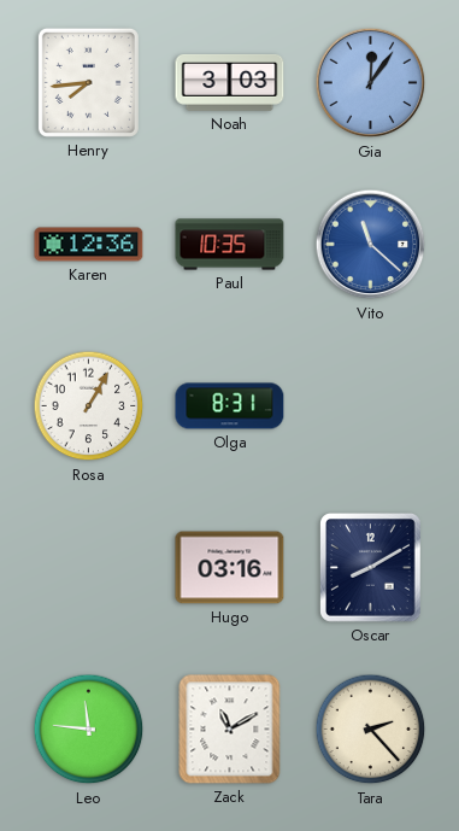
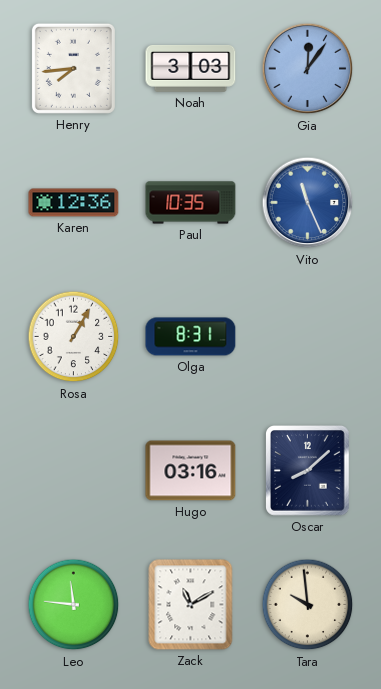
Vito: 11:22 -> 11:26
Oscar: 8:10 -> 8:08
Tara: 2:23 -> 9:59
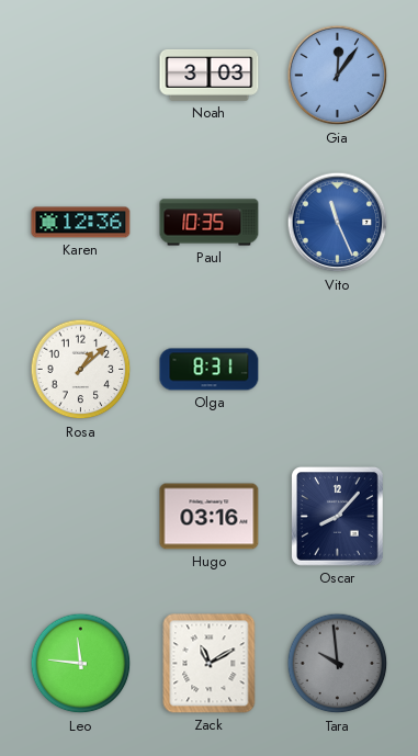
Henry: 7:44 -> none
Rosa: 1:05 -> 1:08
Oscar: 8:08 -> 8:07
Tara dial: cream -> grey
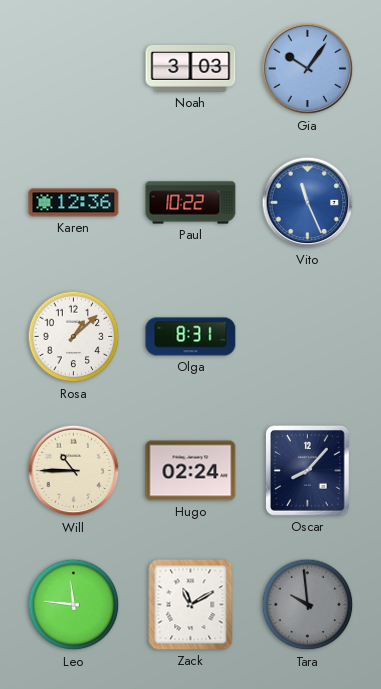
Gia: 12:06 -> 10:06
Paul: 10:35 -> 10:22
Will: none -> 10:45
Hugo: 03:16 -> 02:24
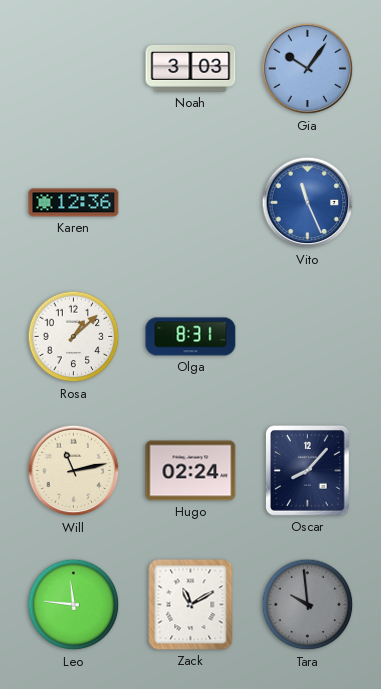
Paul: 10:22 -> none
Will: 10:45 -> 11:13
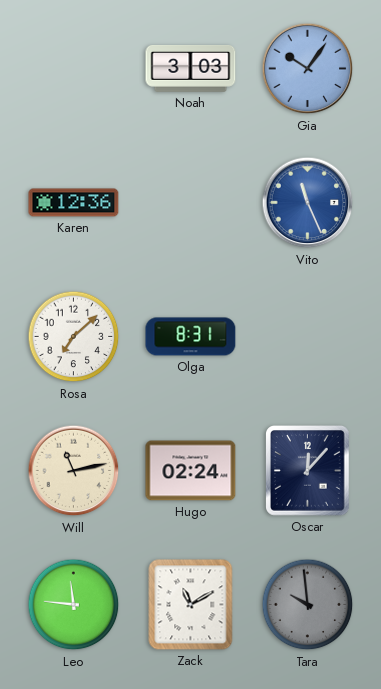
Rosa: 1:08 -> 7:08
Oscar: 8:07 -> 12:07
